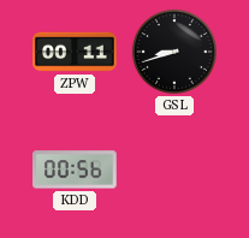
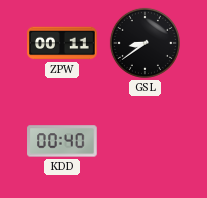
GSL: 8:42 -> 8:39
KDD: 00:56 -> 00:40
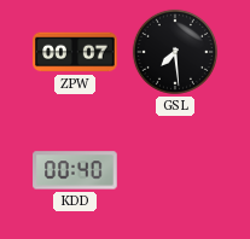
ZPW: 00:11 -> 00:07
GSL: 8:39 -> 7:29
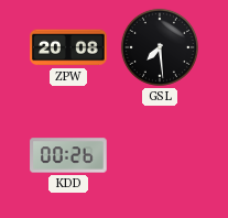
ZPW: 00:07 -> 20:08
KDD: 00:40 -> 00:26
